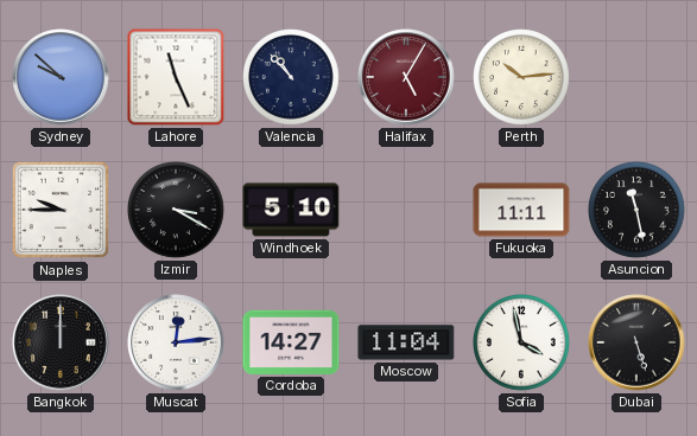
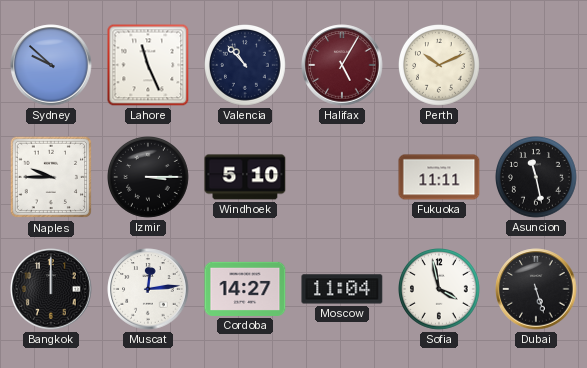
Perth: 10:14 -> 10:11
Izmir: 3:20 -> 3:15
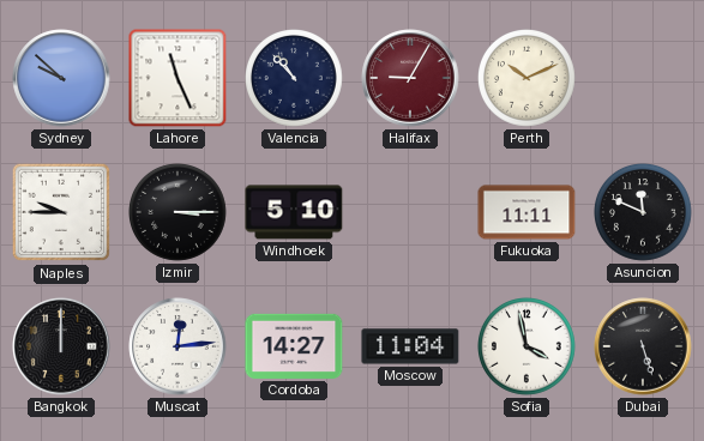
Halifax: 5:05 -> 9:05
Asuncion: 11:28 -> 11:49
